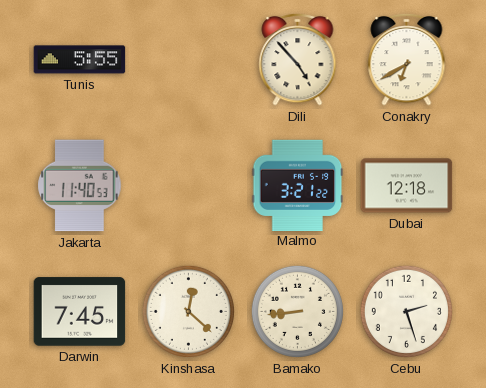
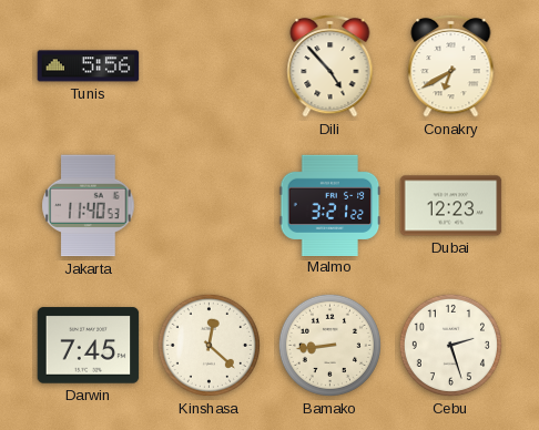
Tunis: 5:55 -> 5:56
Dubai: 12:18 -> 12:23
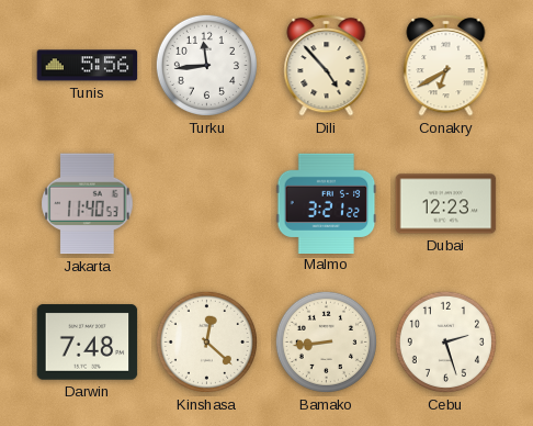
Turku: none -> 11:44
Darwin: 7:45 -> 7:48
